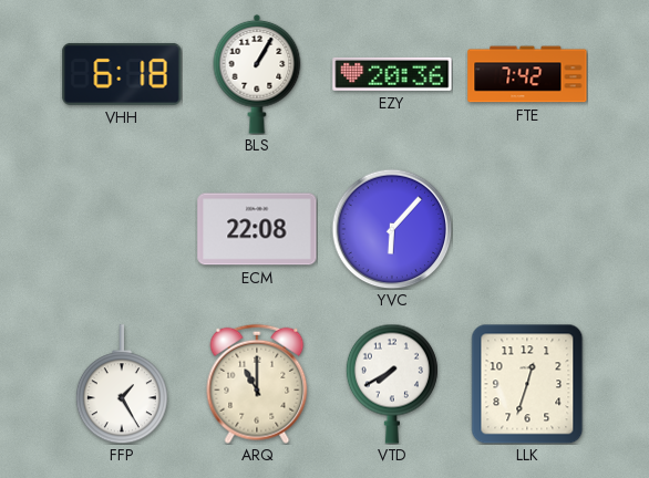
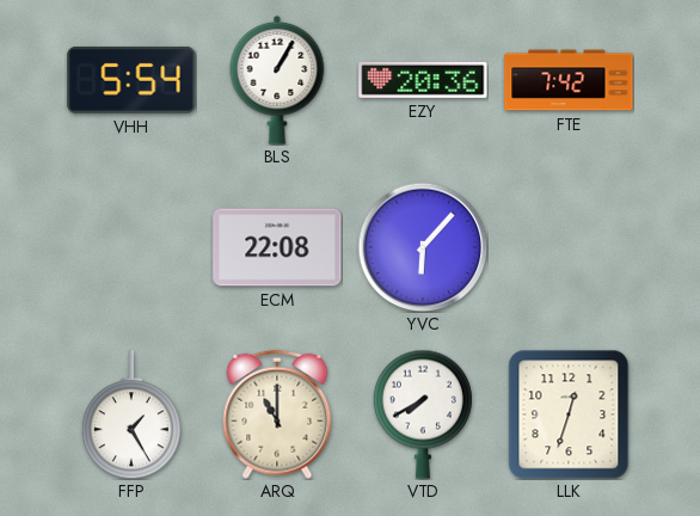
VHH: 6:18 -> 5:54
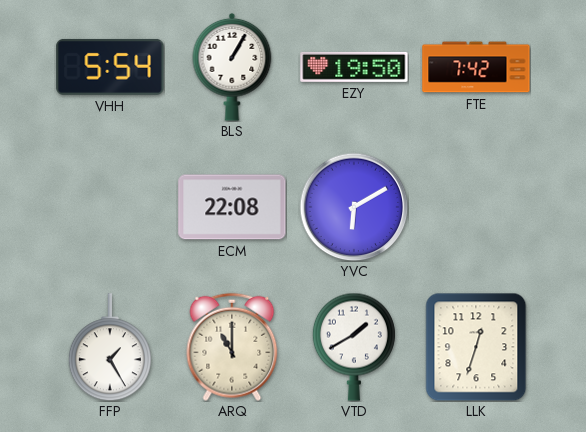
EZY: 20:36 -> 19:50
YVC: 6:07 -> 6:10
VTD: 7:40 -> 1:40
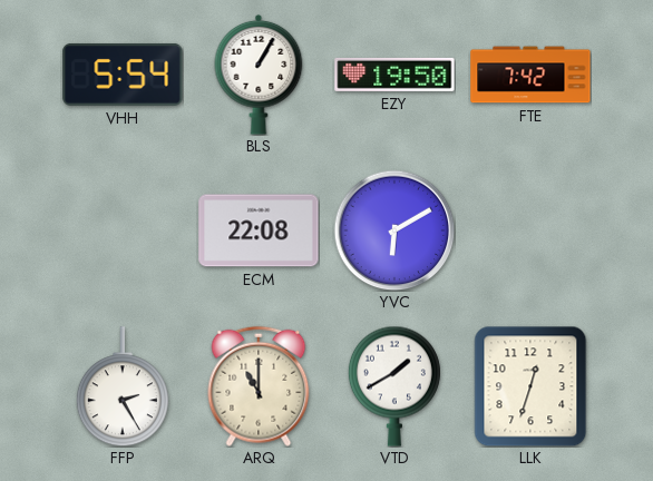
FFP: 1:25 -> 2:25
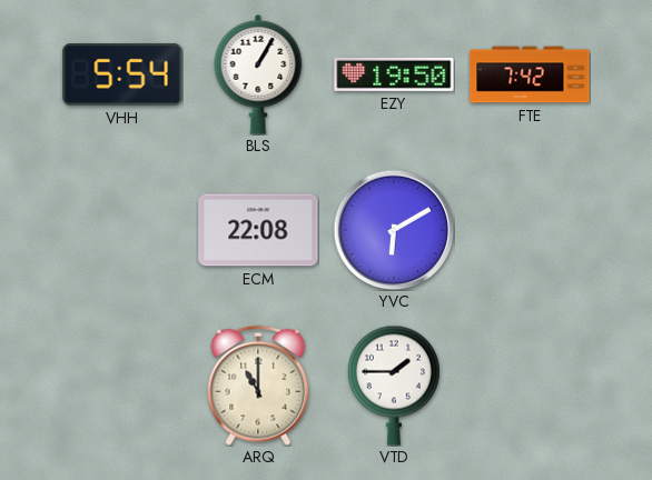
FFP: 2:25 -> none
VTD: 1:40 -> 1:45
LLK: 12:33 -> none
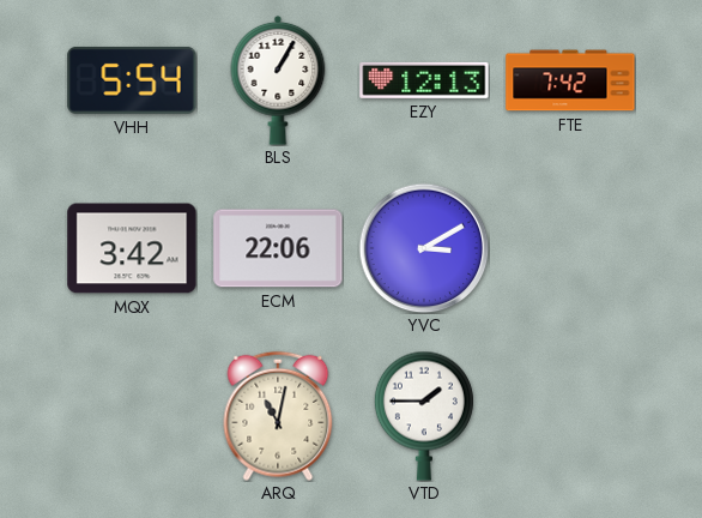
EZY: 19:50 -> 12:13
MQX: none -> 3:42
ECM: 22:08 -> 22:06
YVC: 6:10 -> 3:10
ARQ: 11:00 -> 11:02
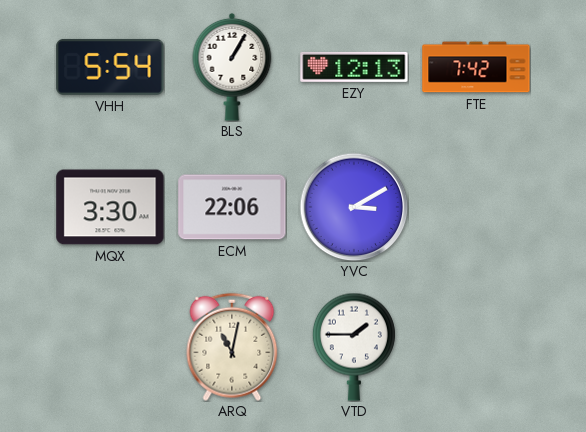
MQX: 3:42 -> 3:30
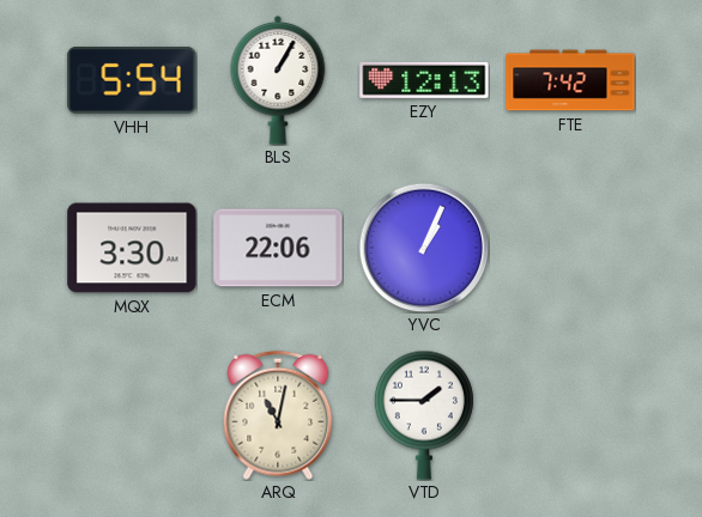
YVC: 3:10 -> 1:04
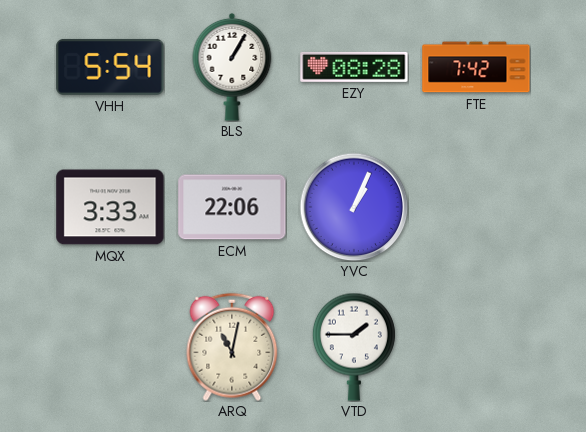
EZY: 12:13 -> 08:28
MQX: 3:30 -> 3:33
